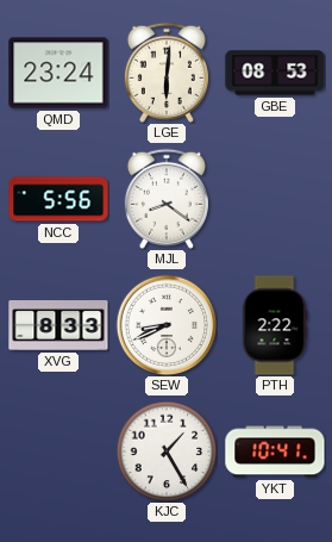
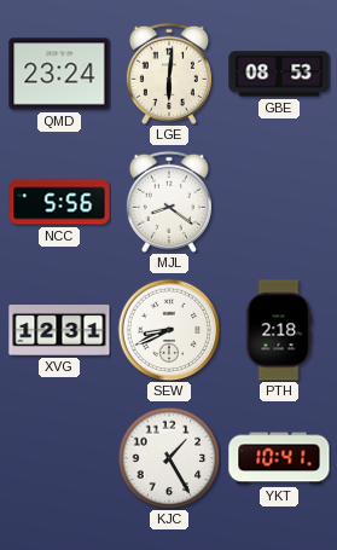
XVG: 8:33 -> 12:31
PTH: 2:22 -> 2:18
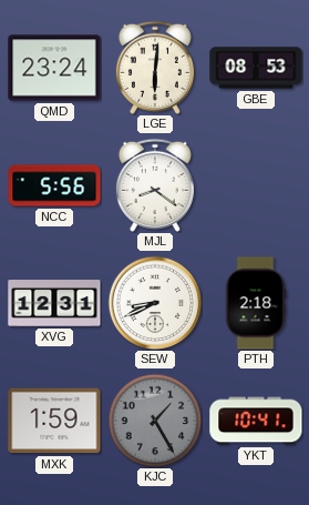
MXK: none -> 1:59
KJC dial: white -> grey
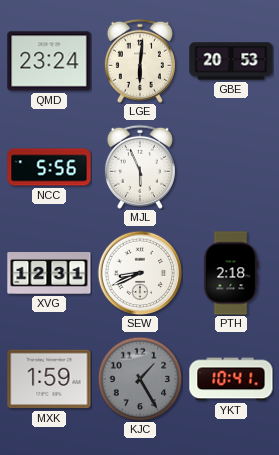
GBE: 08:53 -> 20:53
MJL: 8:21 -> 5:56
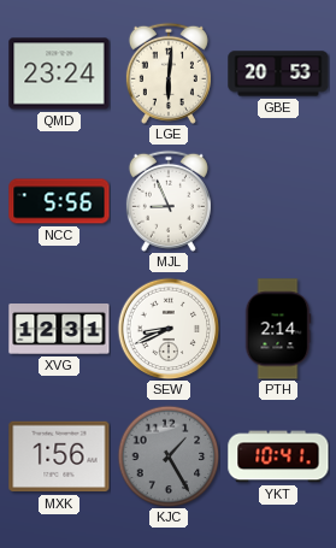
MJL: 5:56 -> 8:56
PTH: 2:18 -> 2:14
MXK: 1:59 -> 1:56
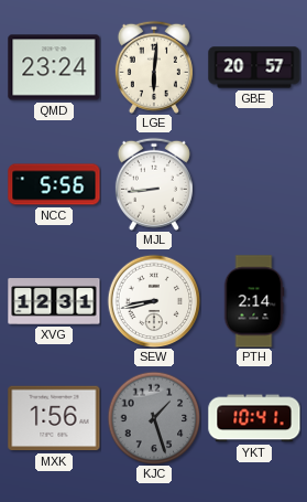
GBE: 20:53 -> 20:57
MJL: 8:56 -> 8:44
SEW: 8:41 -> 8:43
KJC: 1:25 -> 1:27
